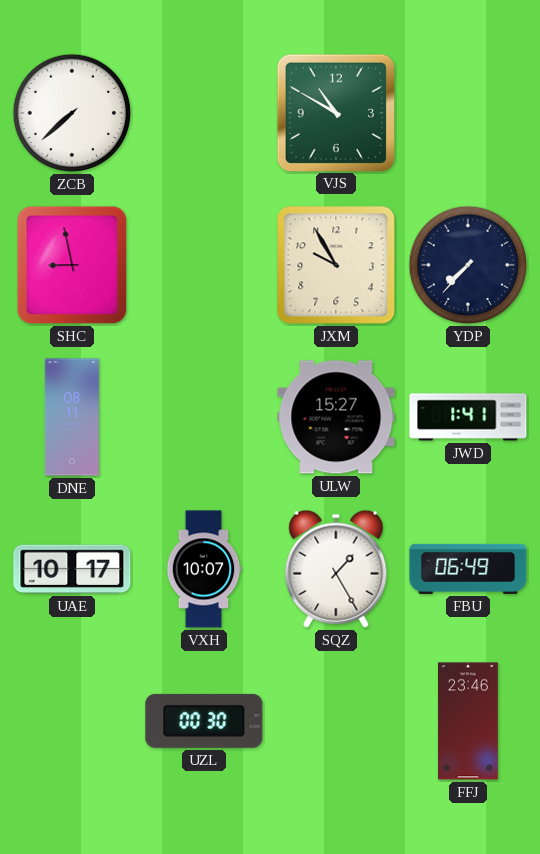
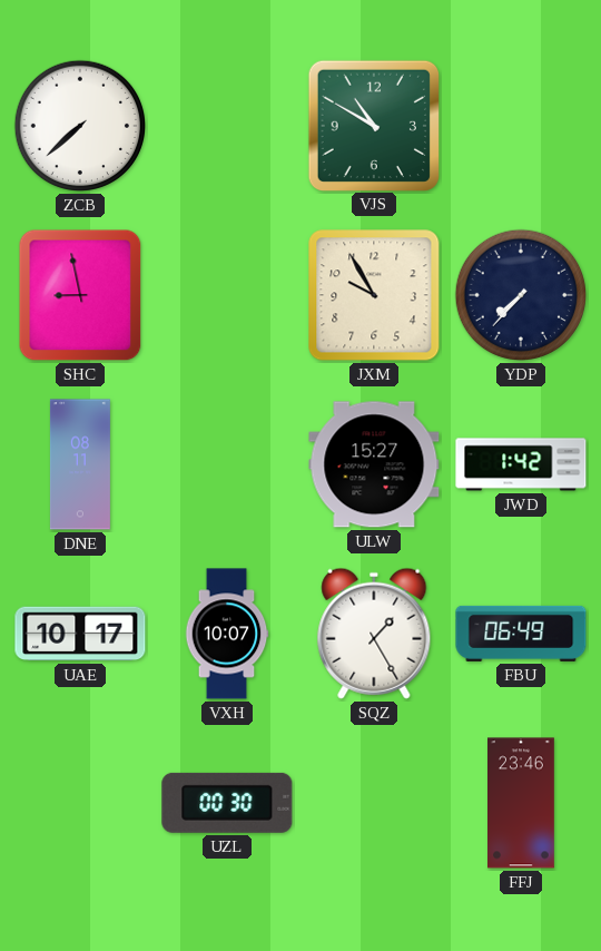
JWD: 1:41 -> 1:42
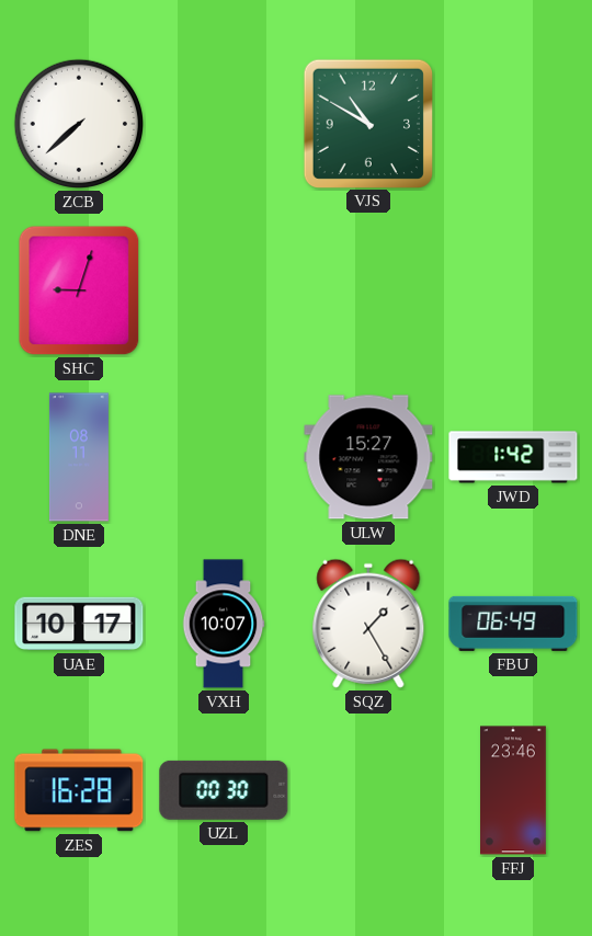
SHC: 8:58 -> 9:03
JXM: 9:55 -> none
YDP: 7:37 -> none
ZES: none -> 16:28
